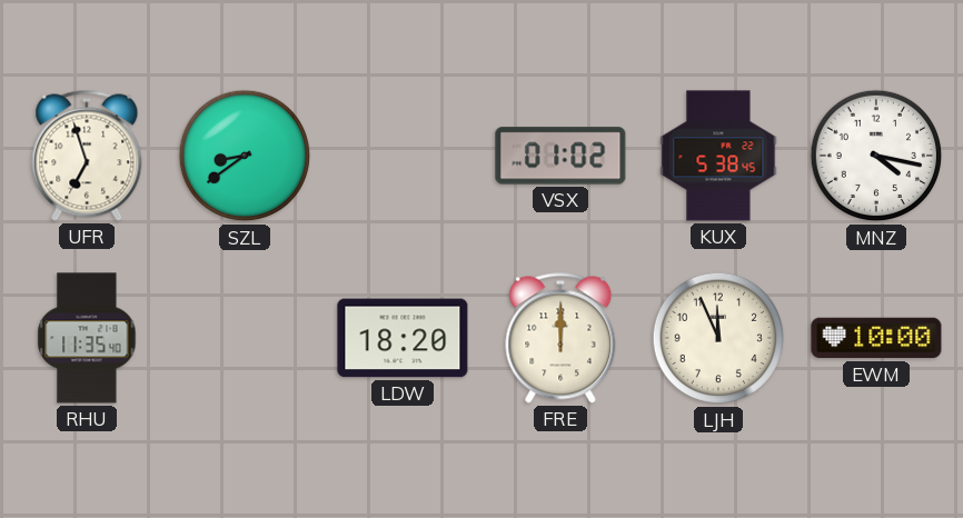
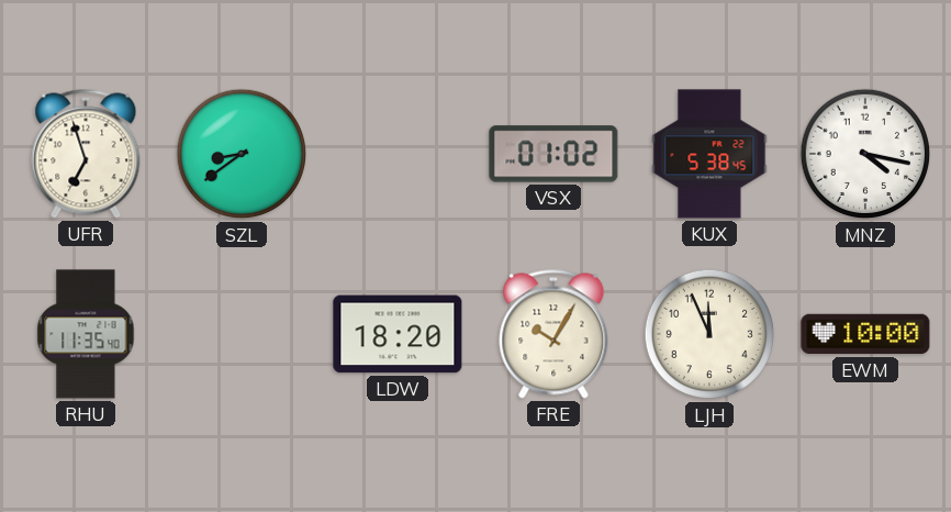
FRE: 12:00 -> 10:05
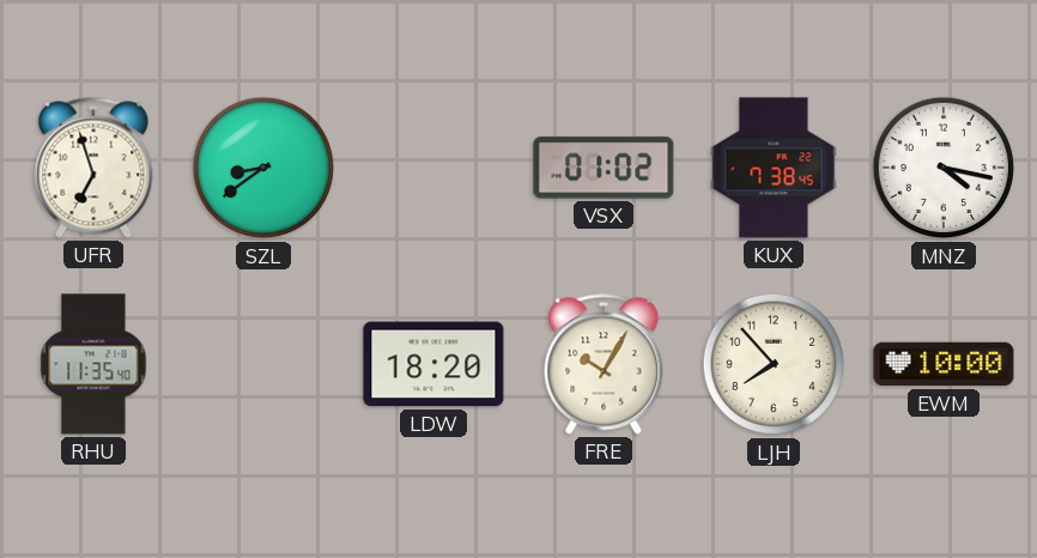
KUX: 5:38 -> 7:38
LJH: 11:56 -> 7:53
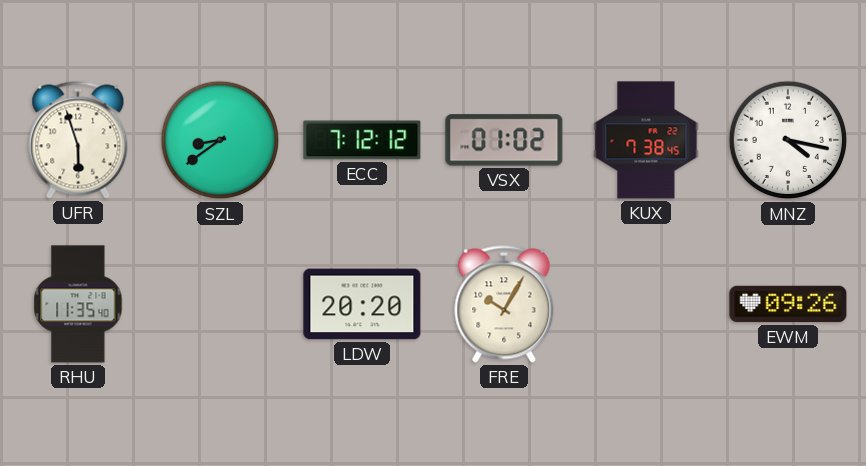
UFR: 6:57 -> 5:57
ECC: none -> 7:12
LDW: 18:20 -> 20:20
LJH: 7:53 -> none
EWM: 10:00 -> 09:26
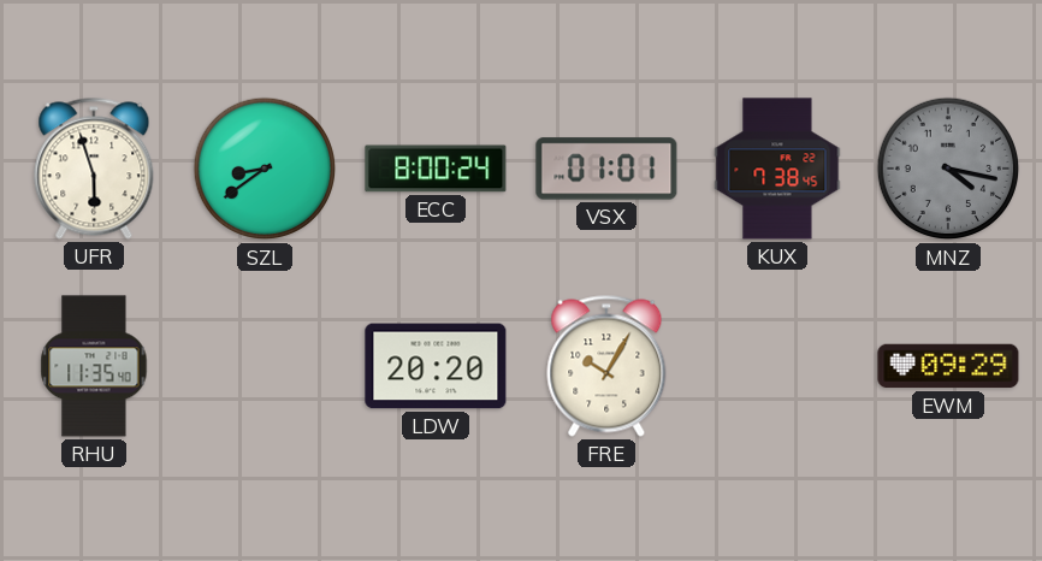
ECC: 7:12 -> 8:00
VSX: 01:02 -> 01:01
MNZ dial: white -> grey
EWM: 09:26 -> 09:29
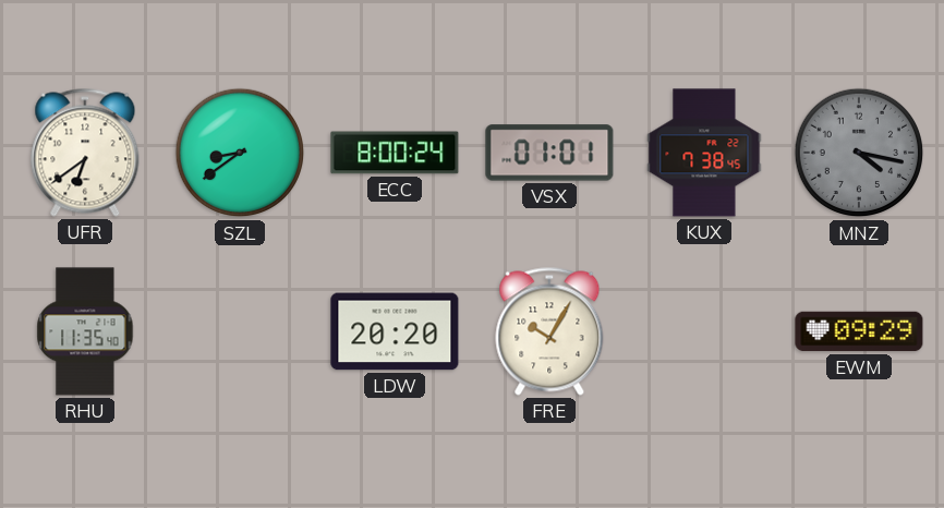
UFR: 5:57 -> 6:39
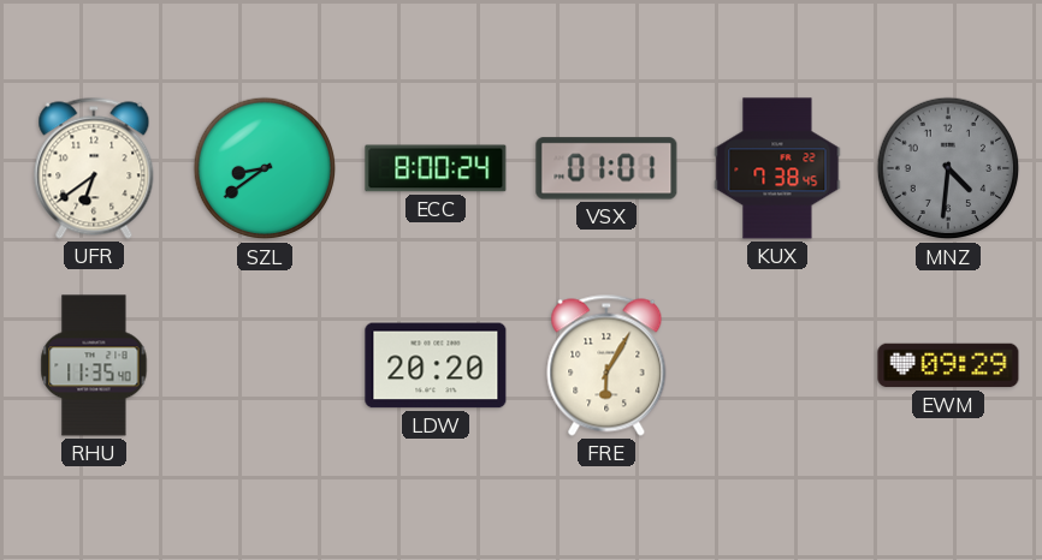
MNZ: 4:17 -> 4:31
FRE: 10:05 -> 6:05
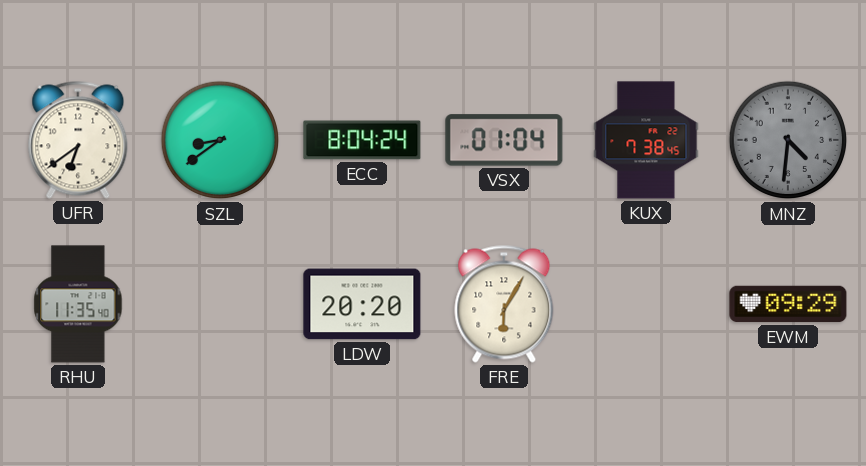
ECC: 8:00 -> 8:04
VSX: 01:01 -> 01:04
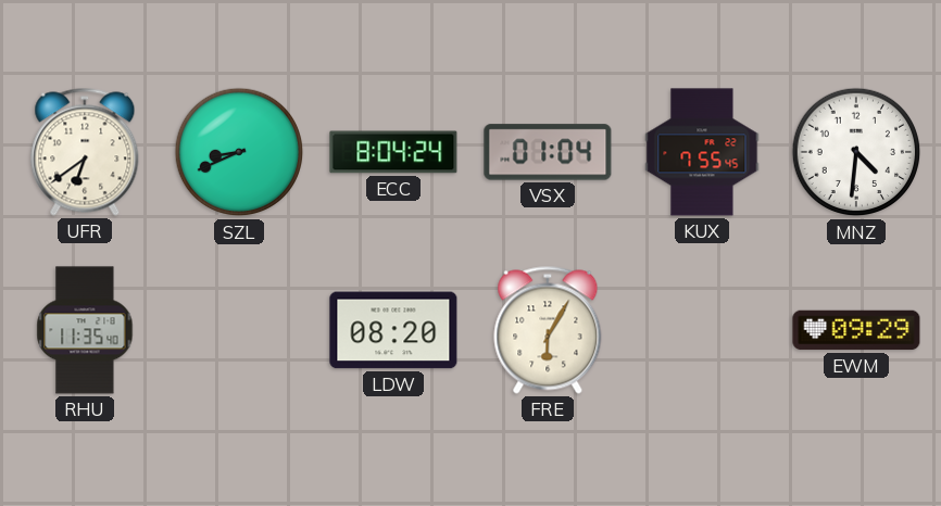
SZL: 8:39 -> 8:41
KUX: 7:38 -> 7:55
MNZ dial: grey -> white
LDW: 20:20 -> 08:20
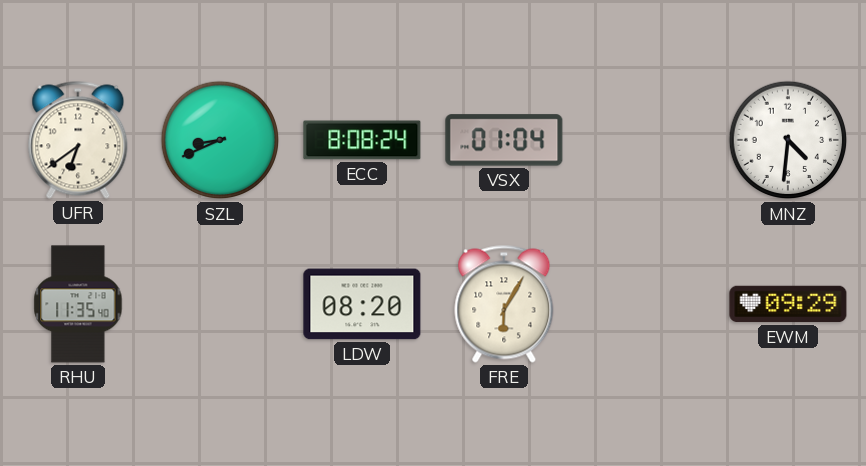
ECC: 8:04 -> 8:08
KUX: 7:55 -> none
